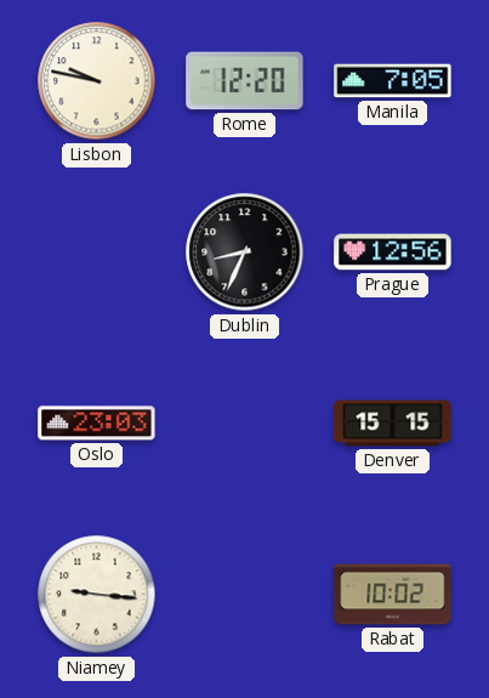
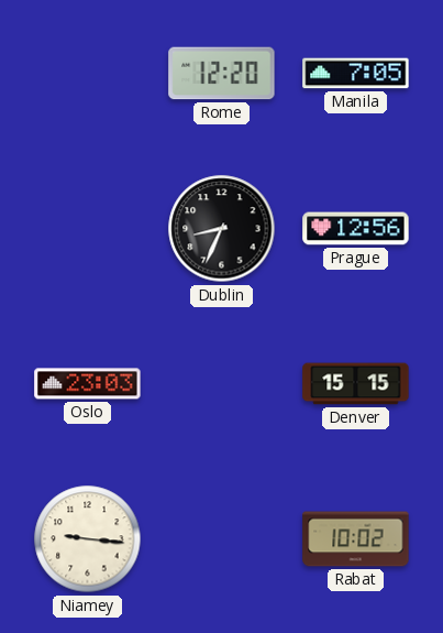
Lisbon: 9:47 -> none
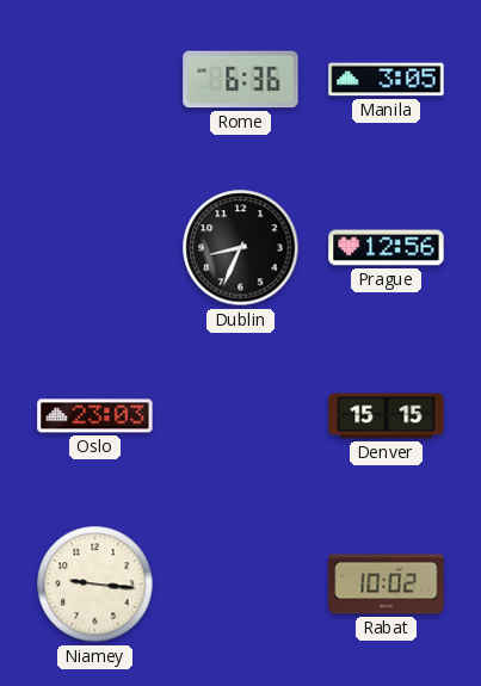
Rome: 12:20 -> 6:36
Manila: 7:05 -> 3:05
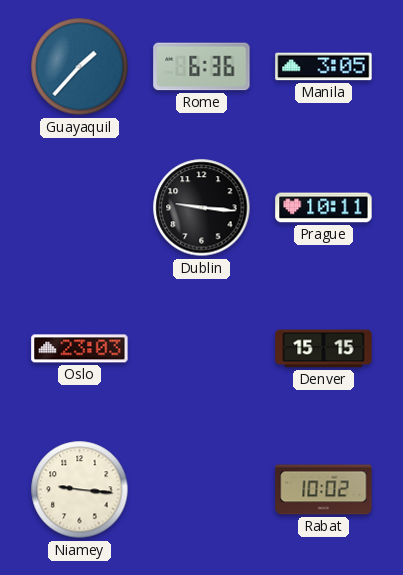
Guayaquil: none -> 1:37
Dublin: 8:34 -> 9:16
Prague: 12:56 -> 10:11
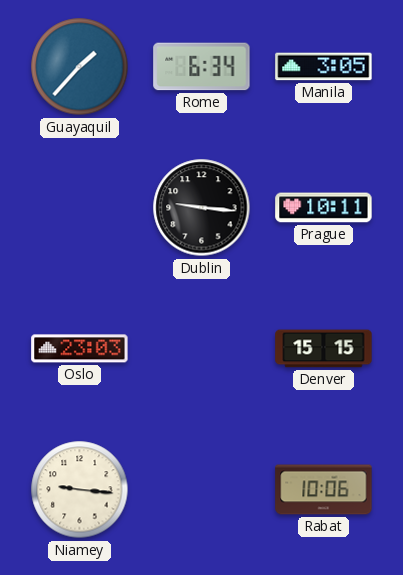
Rome: 6:36 -> 6:34
Rabat: 10:02 -> 10:06
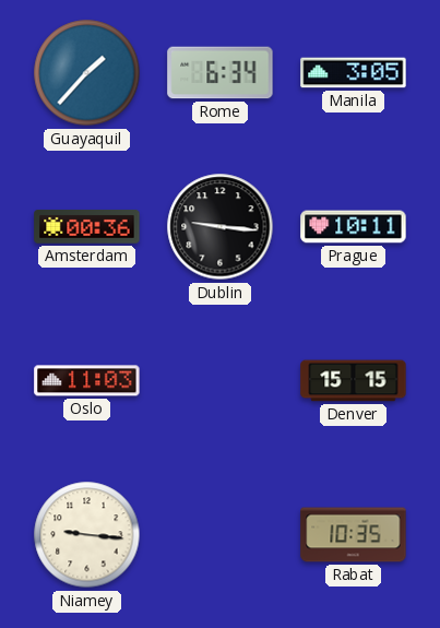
Amsterdam: none -> 00:36
Oslo: 23:03 -> 11:03
Rabat: 10:06 -> 10:35
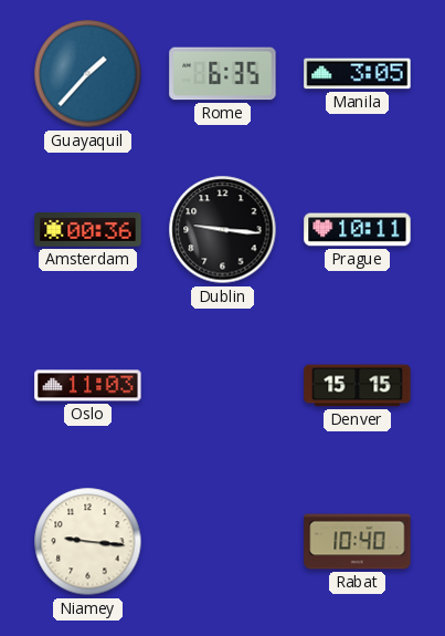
Rome: 6:34 -> 6:35
Rabat: 10:35 -> 10:40
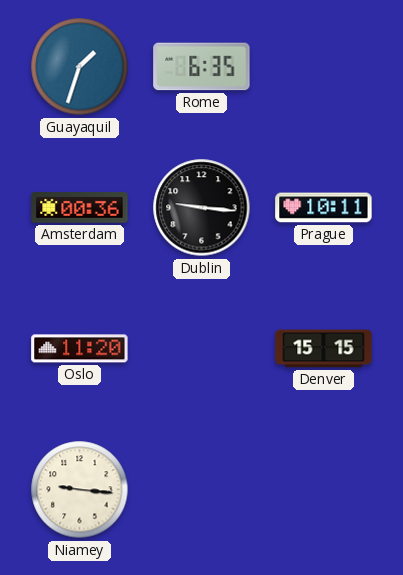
Guayaquil: 1:37 -> 1:33
Manila: 3:05 -> none
Oslo: 11:03 -> 11:20
Rabat: 10:40 -> none
